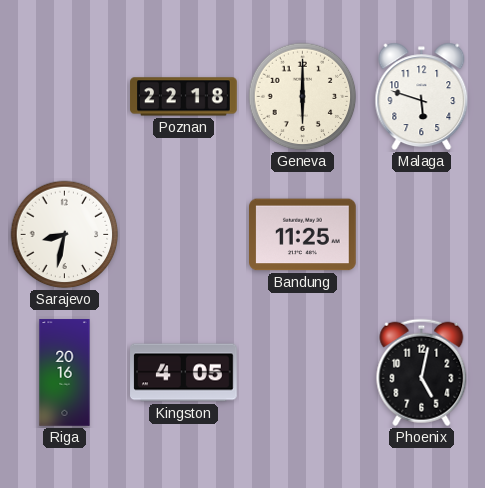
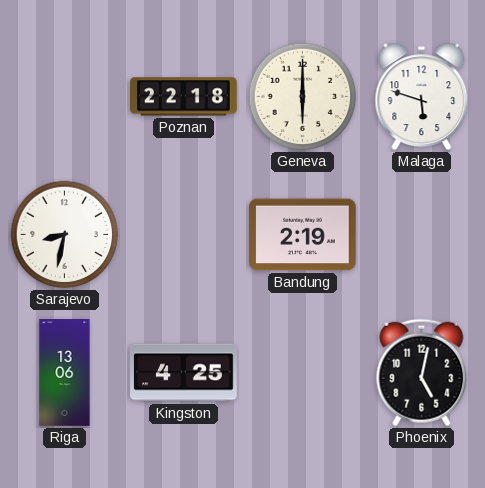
Bandung: 11:25 -> 2:19
Riga: 20:16 -> 13:06
Kingston: 4:05 -> 4:25
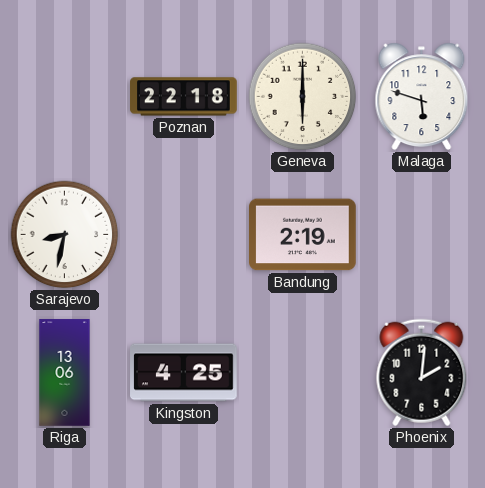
Phoenix: 5:02 -> 2:01
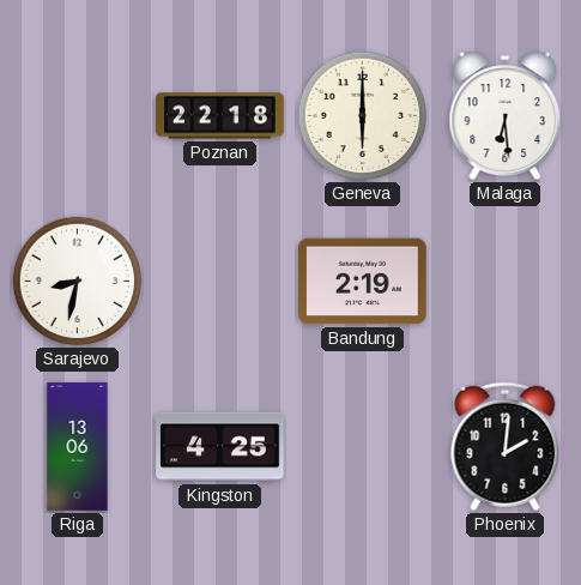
Malaga: 5:48 -> 6:29
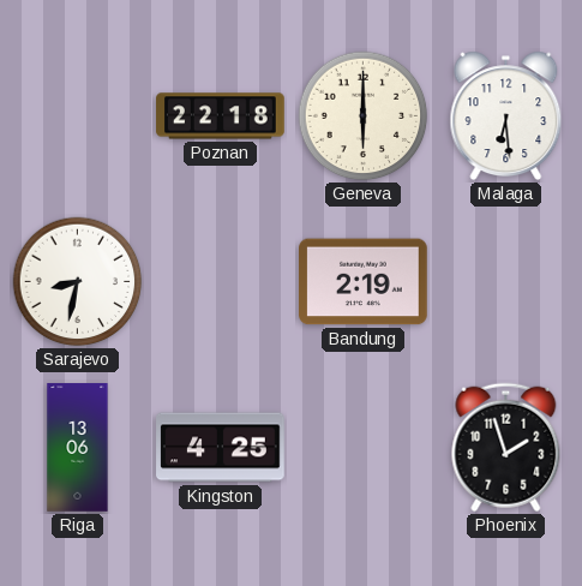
Phoenix: 2:01 -> 1:57
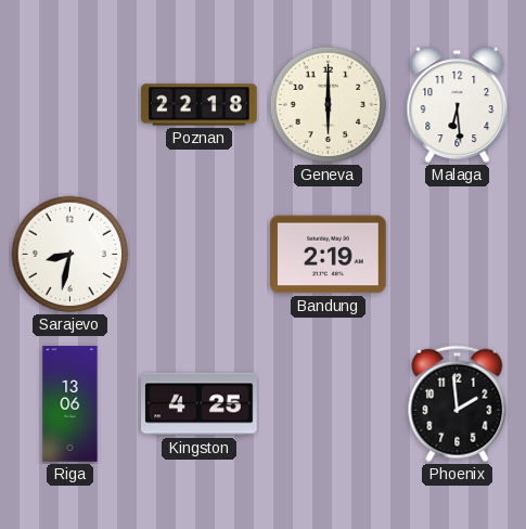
Phoenix: 1:57 -> 1:59
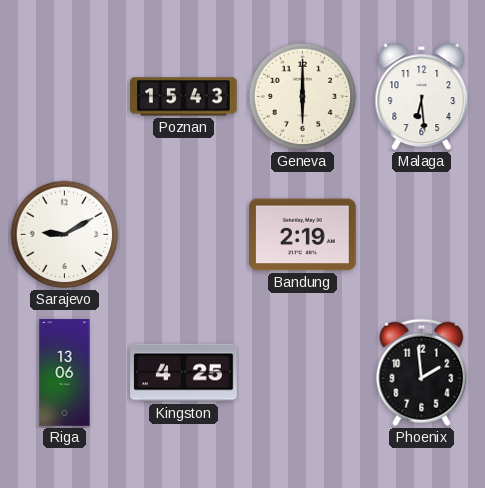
Poznan: 22:18 -> 15:43
Sarajevo: 8:32 -> 9:10
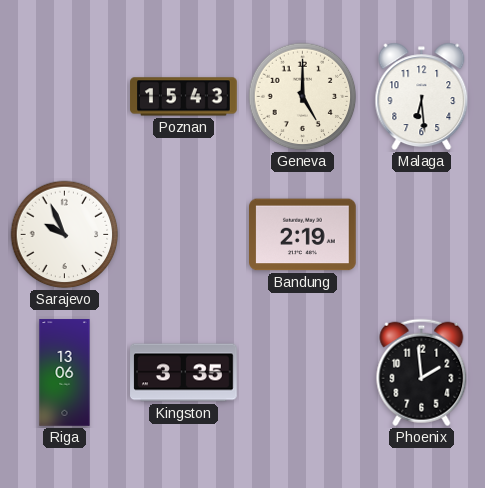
Geneva: 6:00 -> 5:00
Sarajevo: 9:10 -> 9:56
Kingston: 4:25 -> 3:35
